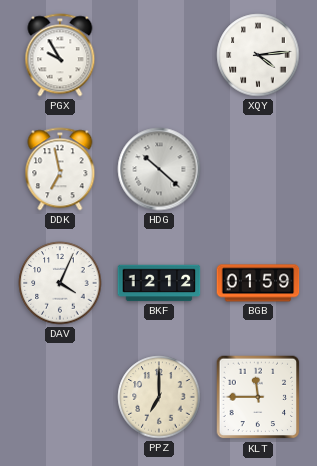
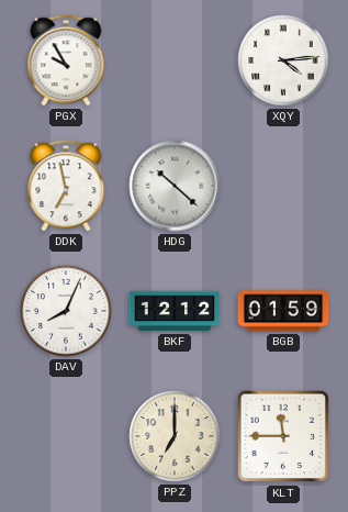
DAV: 4:04 -> 8:04
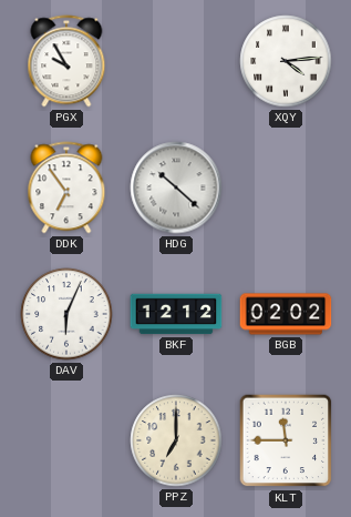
DDK: 6:58 -> 6:54
DAV: 8:04 -> 6:04
BGB: 01:59 -> 02:02
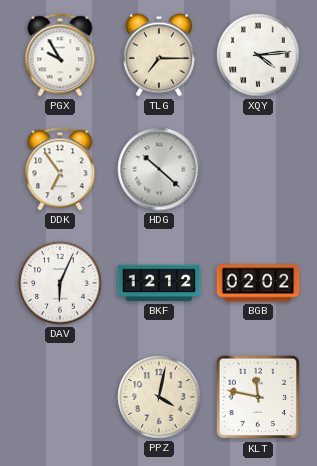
TLG: none -> 7:15
PPZ: 7:00 -> 4:02
KLT: 11:45 -> 11:47
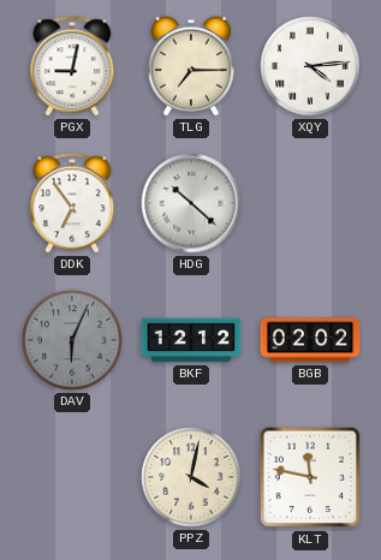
PGX: 9:55 -> 9:02
DAV dial: white -> grey
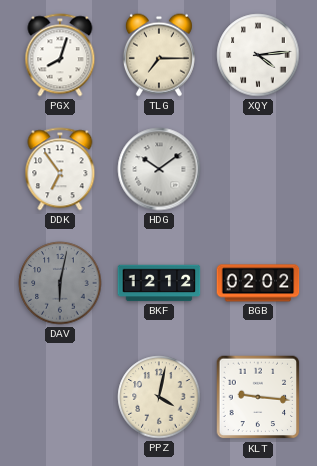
PGX: 9:02 -> 8:03
HDG: 10:22 -> 10:09
DAV: 6:04 -> 6:02
KLT: 11:47 -> 9:16
